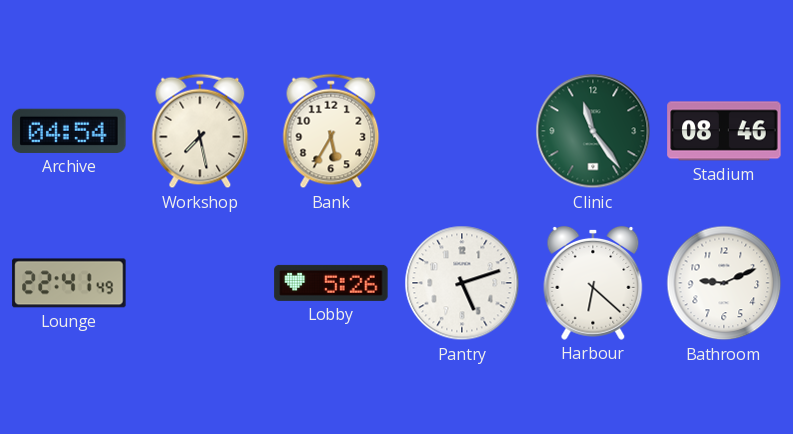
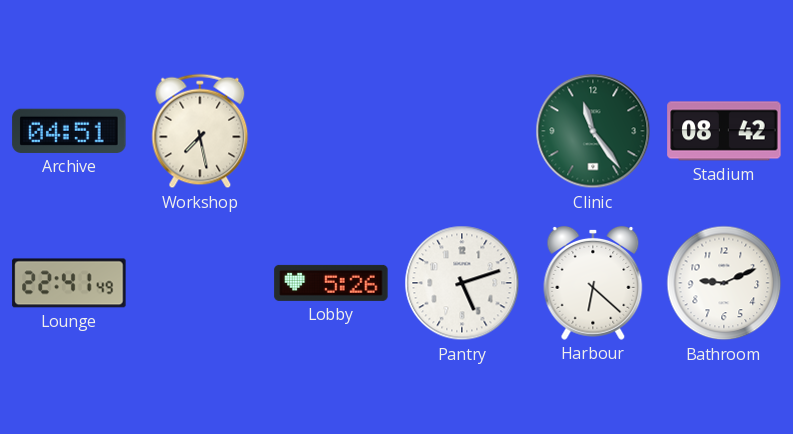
Archive: 04:54 -> 04:51
Bank: 5:35 -> none
Stadium: 08:46 -> 08:42
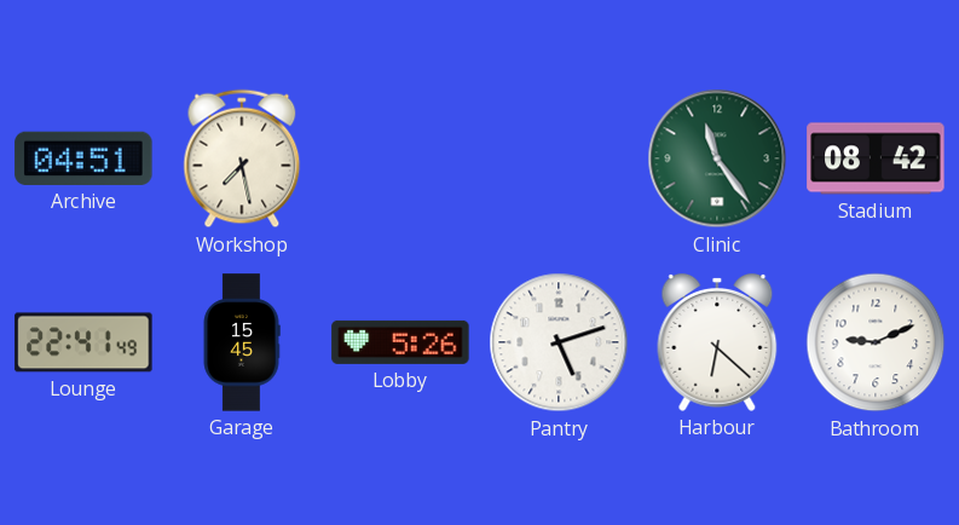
Garage: none -> 15:45
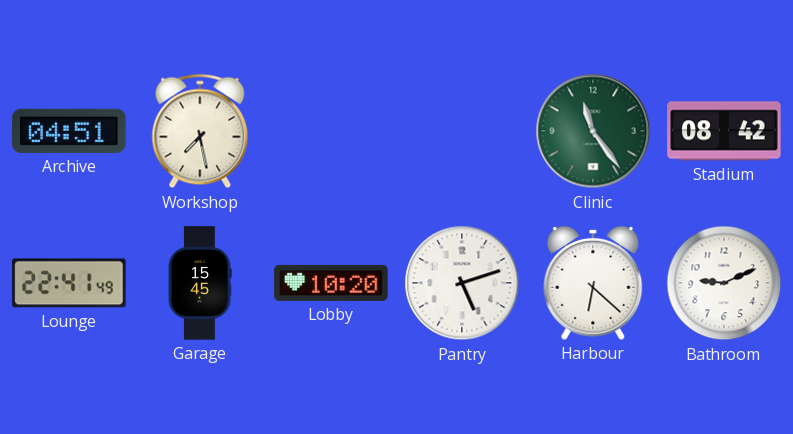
Lobby: 5:26 -> 10:20
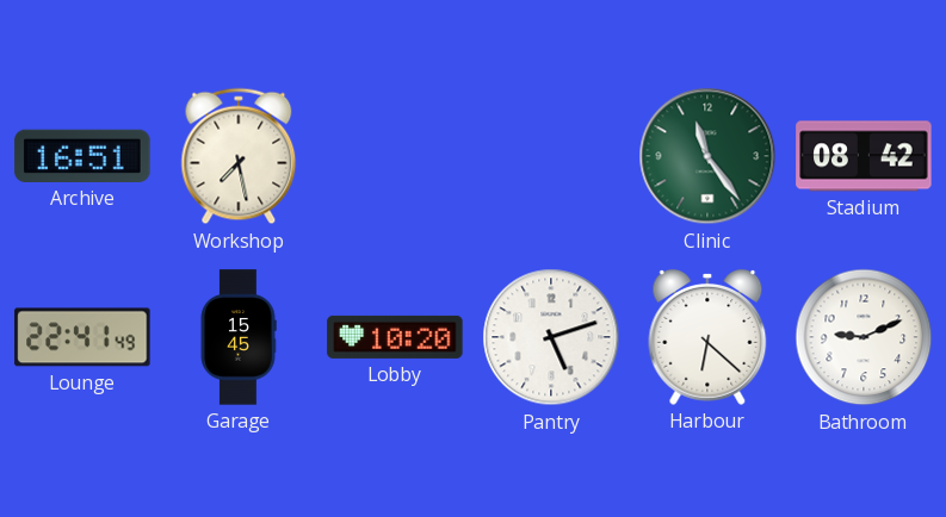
Archive: 04:51 -> 16:51
